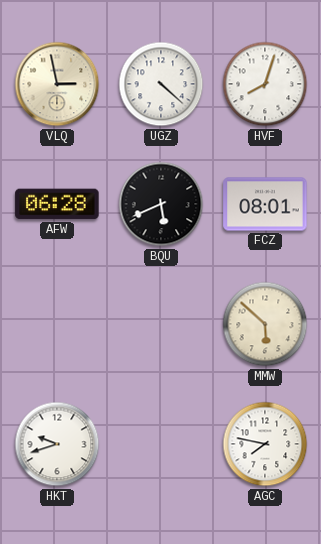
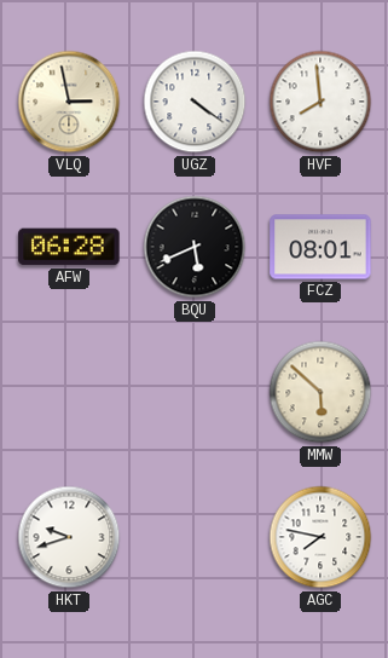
UGZ: 4:22 -> 4:21
HVF: 8:03 -> 7:59
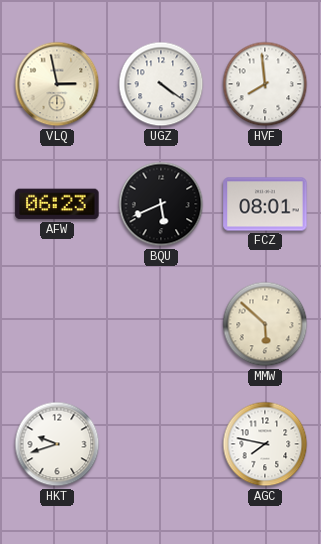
AFW: 06:28 -> 06:23
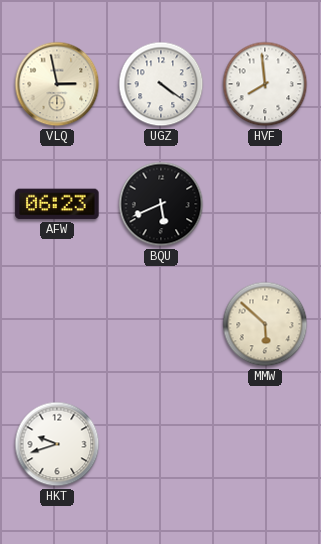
FCZ: 08:01 -> none
AGC: 7:47 -> none
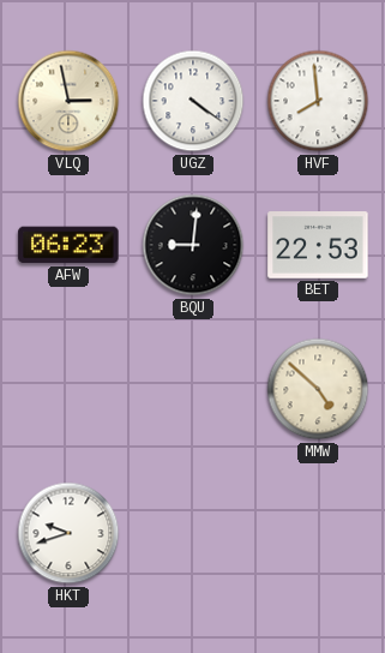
BQU: 5:41 -> 9:01
BET: none -> 22:53
MMW: 5:52 -> 4:52
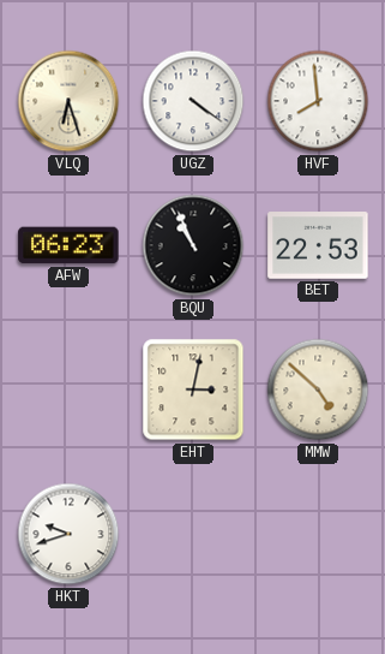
VLQ: 2:58 -> 6:27
BQU: 9:01 -> 10:56
EHT: none -> 3:02
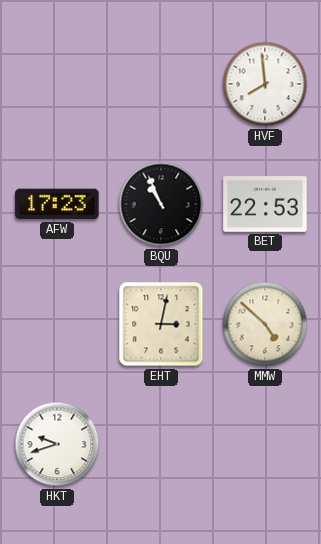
VLQ: 6:27 -> none
UGZ: 4:21 -> none
AFW: 06:23 -> 17:23
